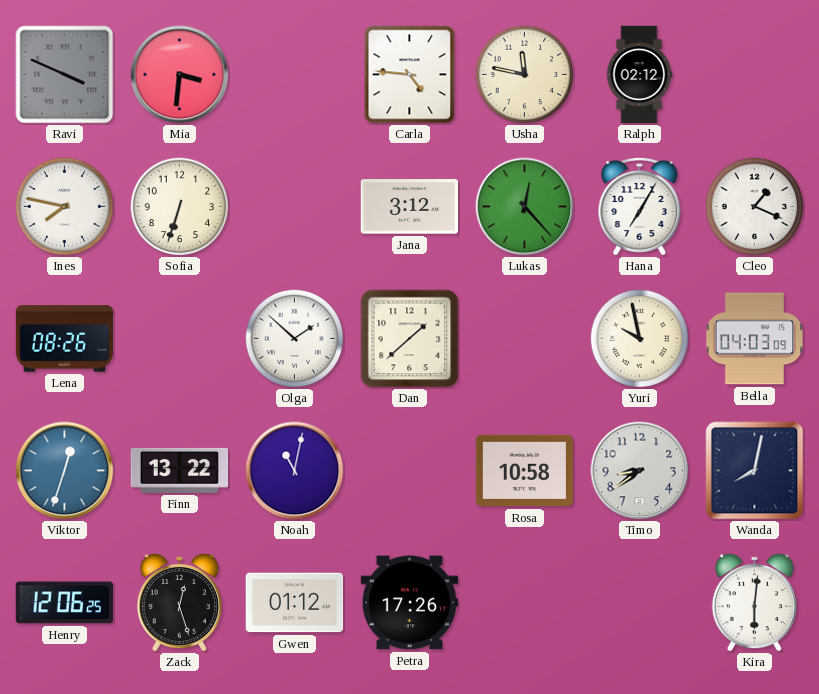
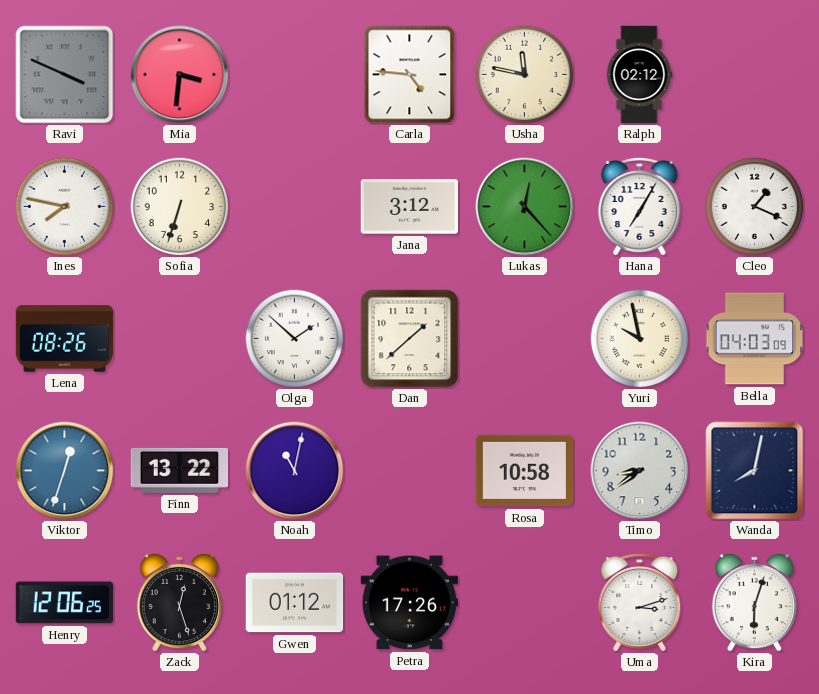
Uma: none -> 3:12
Kira: 6:01 -> 6:03
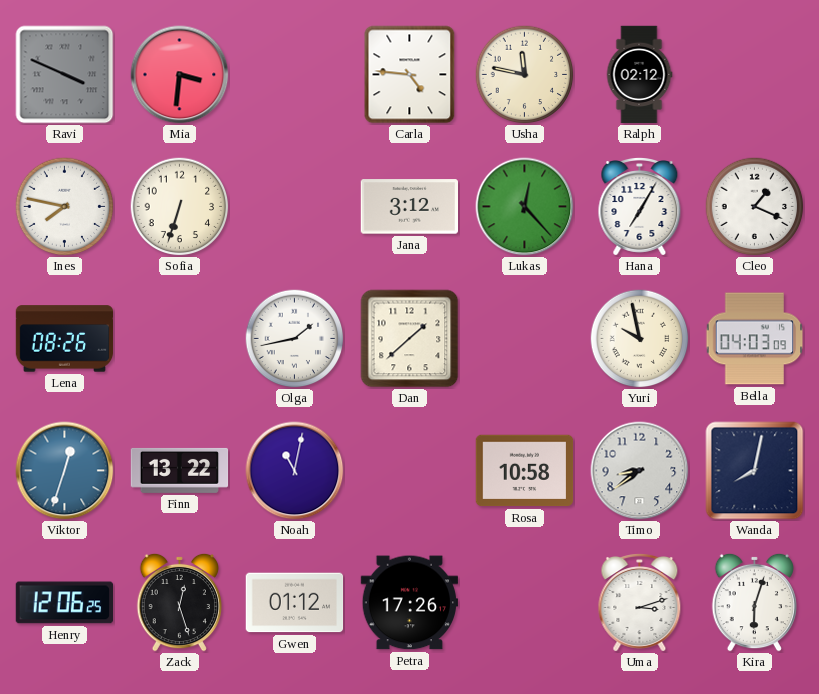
Olga: 1:52 -> 1:43
